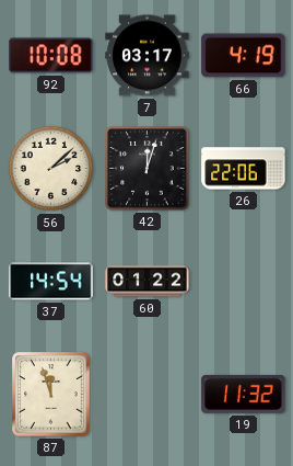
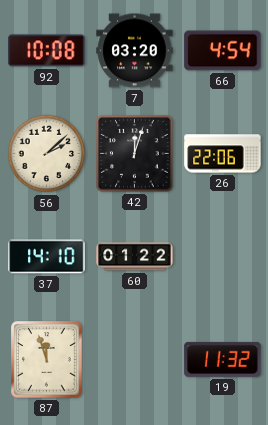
7: 03:17 -> 03:20
66: 4:19 -> 4:54
37: 14:54 -> 14:10
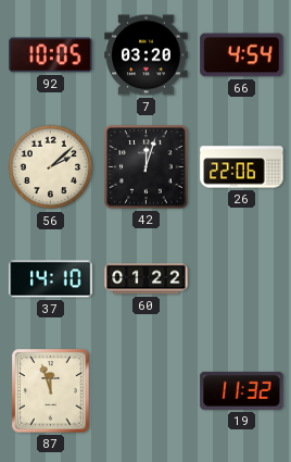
92: 10:08 -> 10:05
